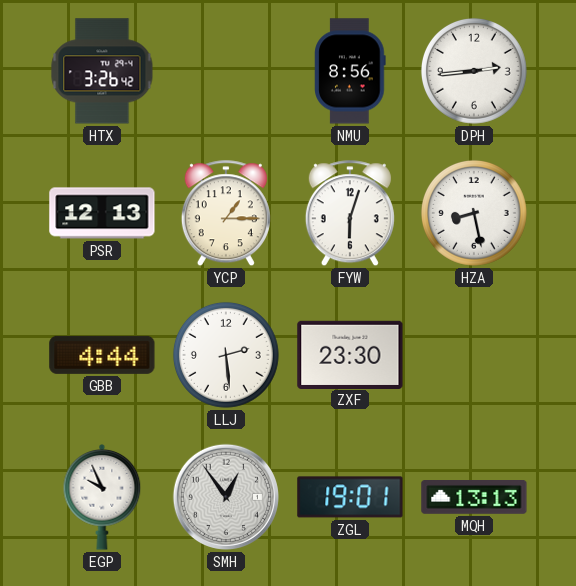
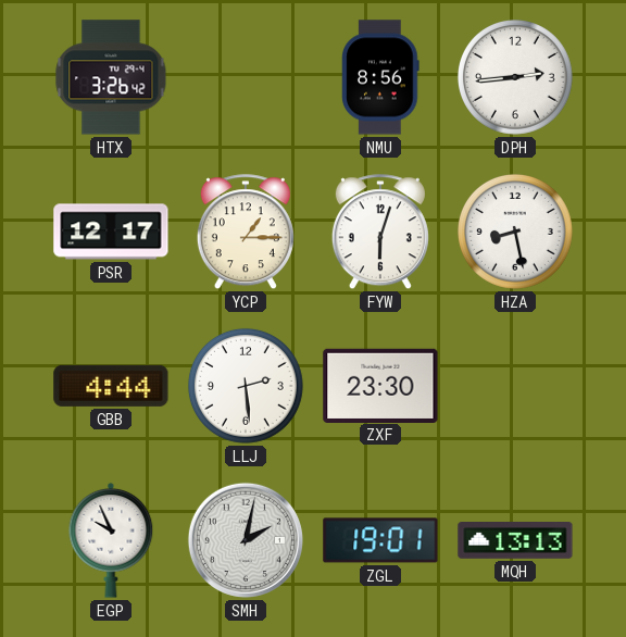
PSR: 12:13 -> 12:17
SMH: 12:54 -> 2:02
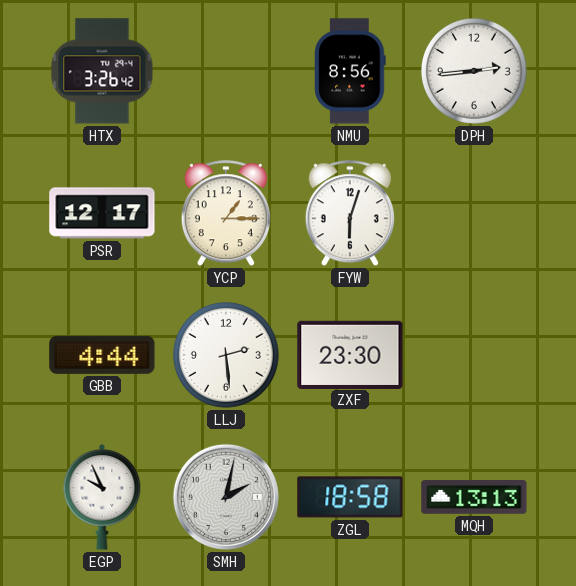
HZA: 8:28 -> none
ZGL: 19:01 -> 18:58
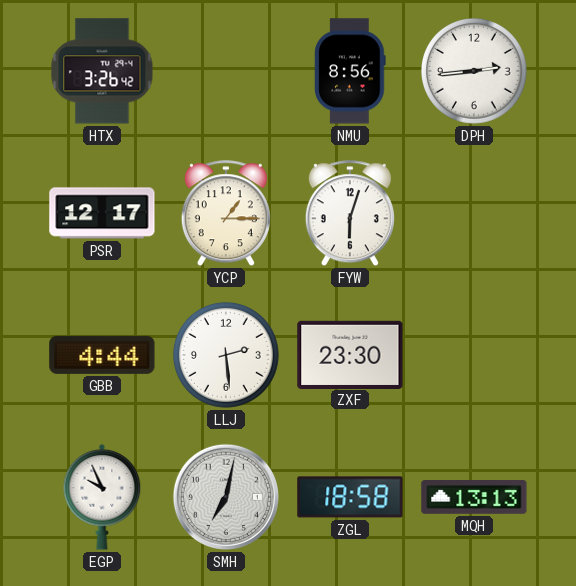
SMH: 2:02 -> 7:02
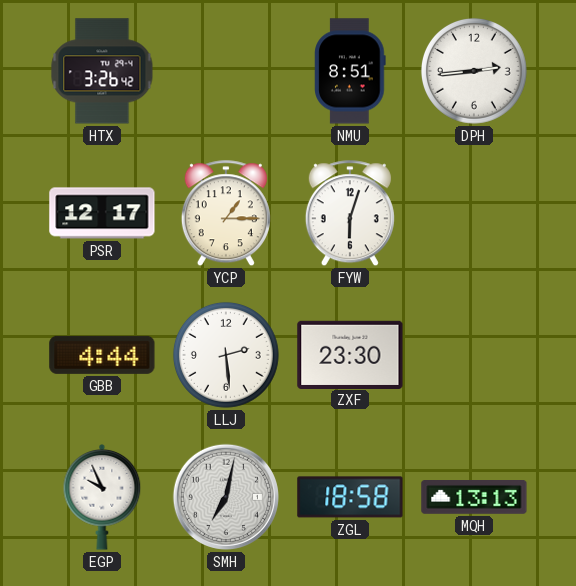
NMU: 8:56 -> 8:51
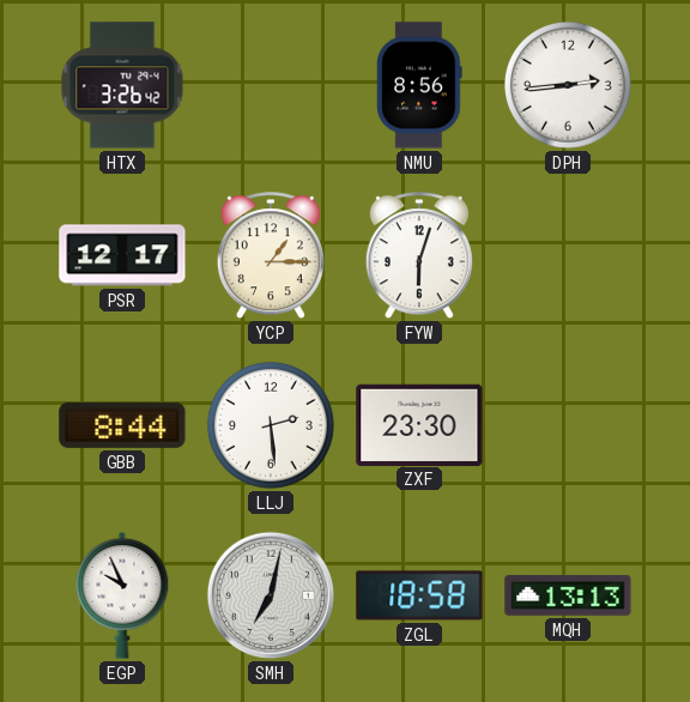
NMU: 8:51 -> 8:56
GBB: 4:44 -> 8:44
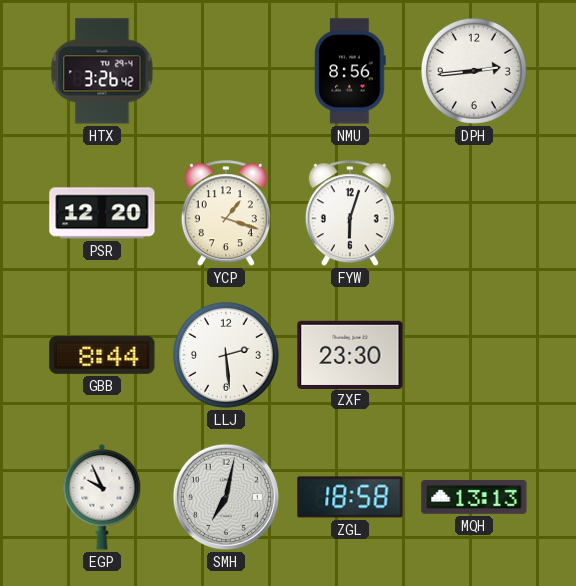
PSR: 12:17 -> 12:20
YCP: 1:15 -> 1:18
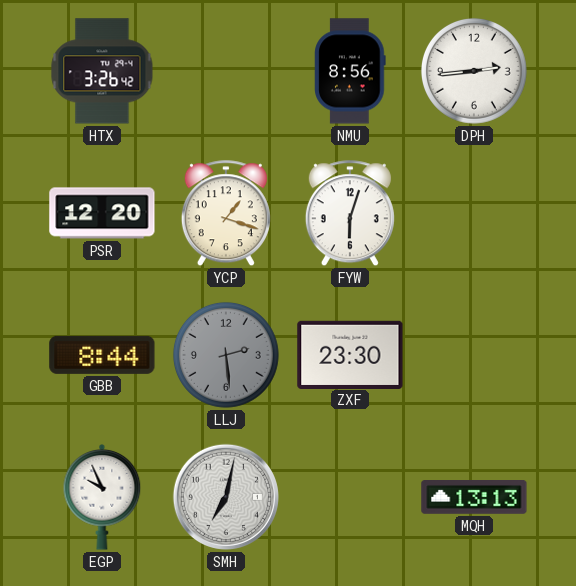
LLJ dial: white -> grey
ZGL: 18:58 -> none
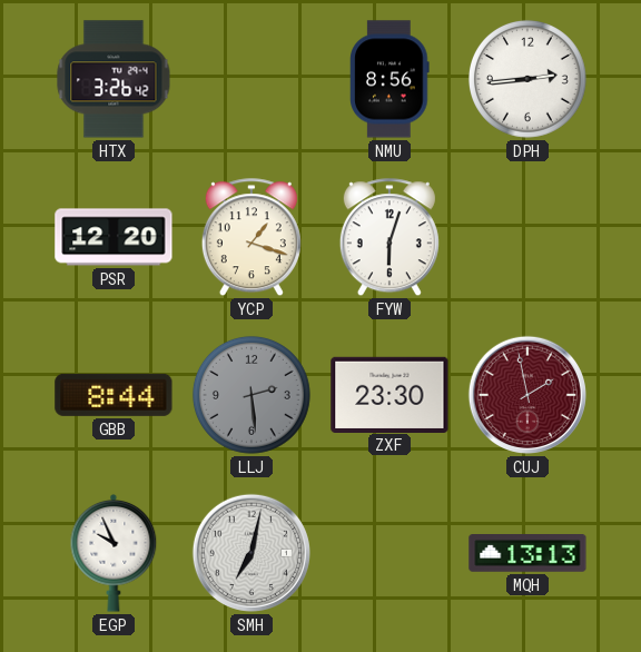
CUJ: none -> 1:58
